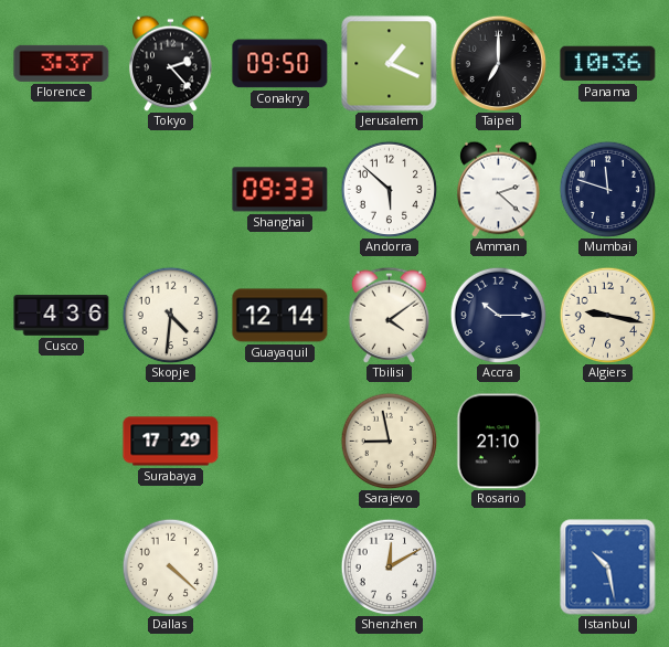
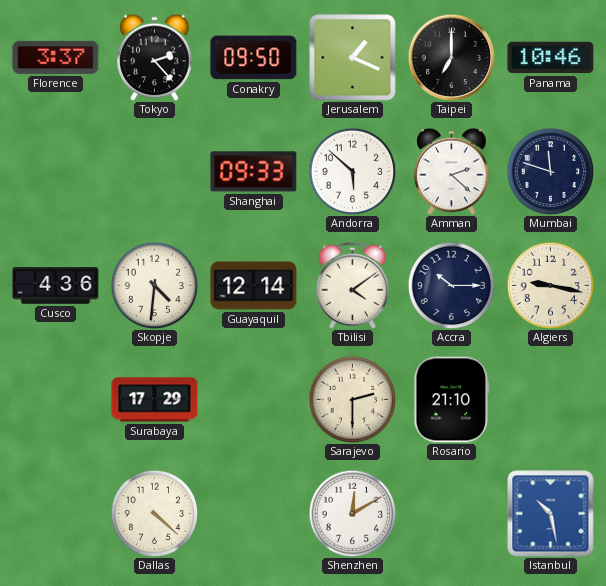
Panama: 10:36 -> 10:46
Sarajevo: 8:58 -> 2:30
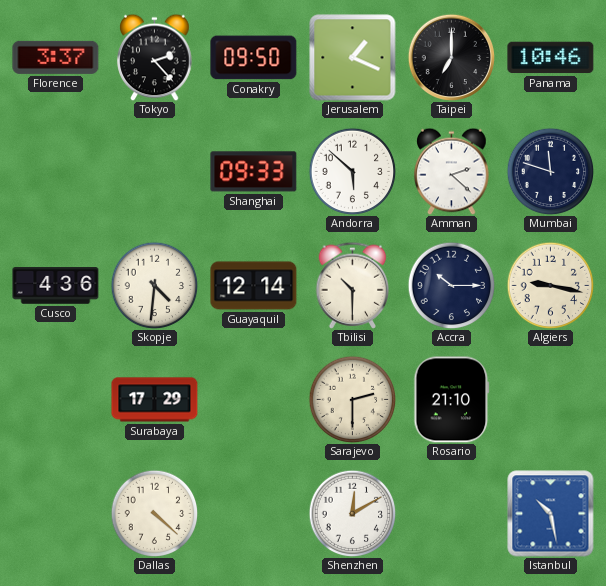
Tbilisi: 4:09 -> 10:30
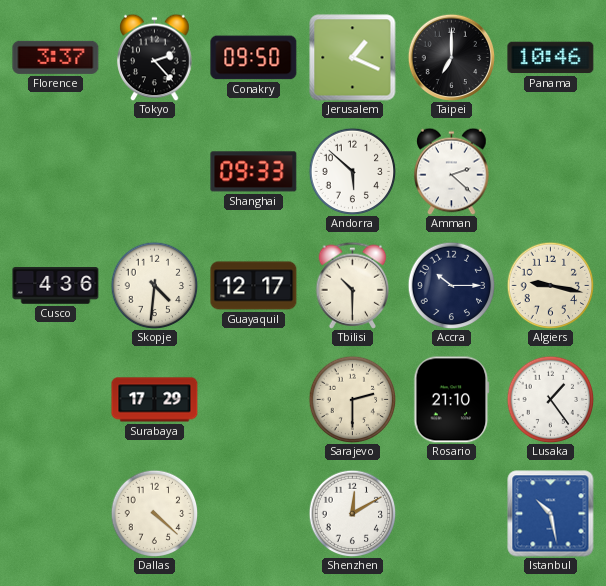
Mumbai: 11:48 -> none
Guayaquil: 12:14 -> 12:17
Lusaka: none -> 1:24
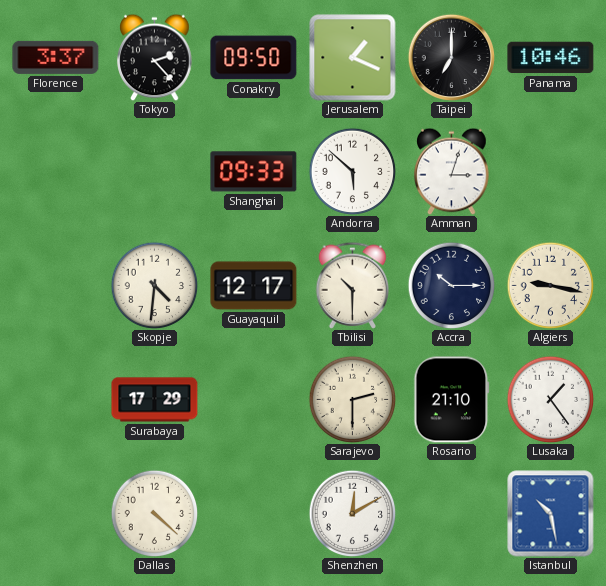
Amman: 2:22 -> 3:03
Cusco: 4:36 -> none
